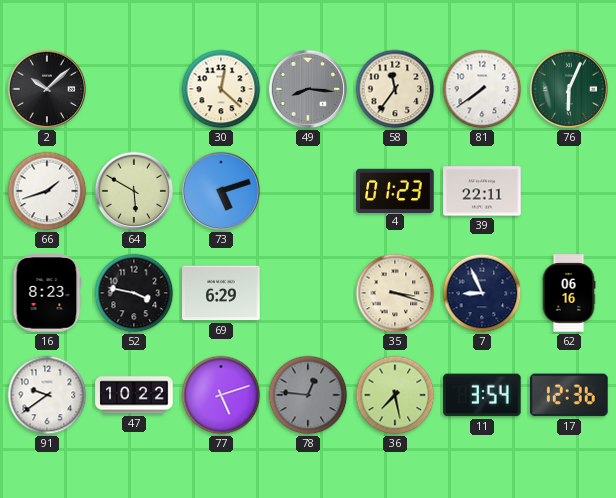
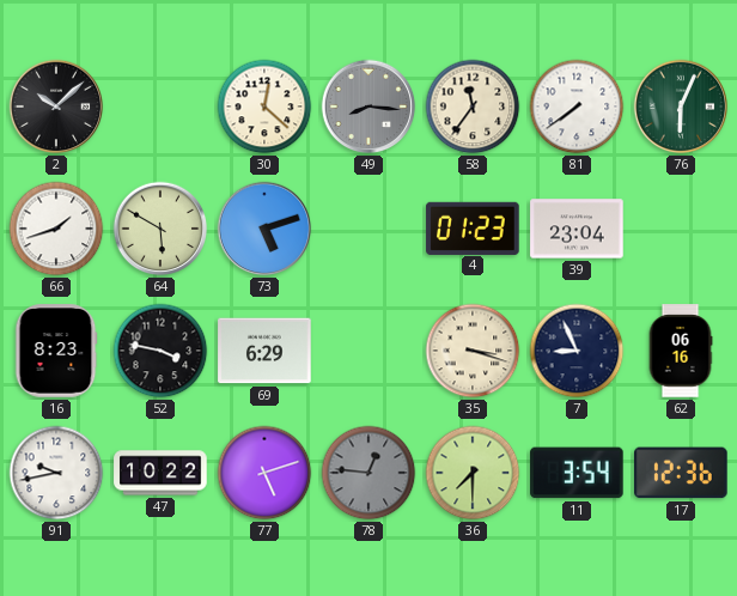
39: 22:11 -> 23:04
91: 9:39 -> 9:43
36: 7:28 -> 7:30
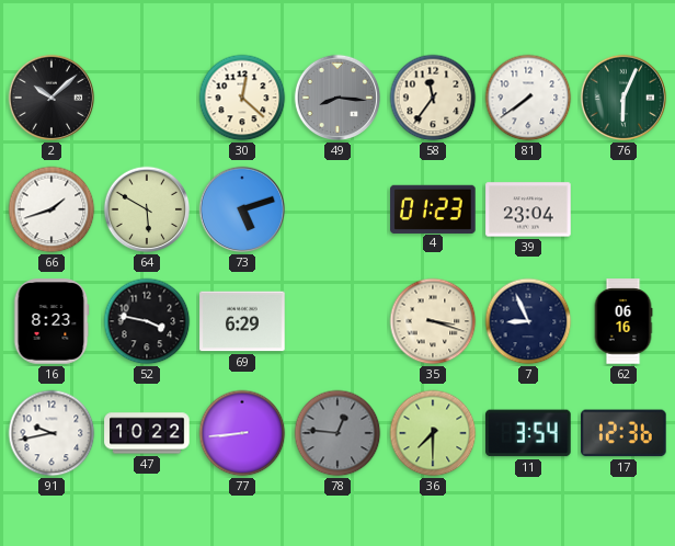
77: 5:12 -> 8:44
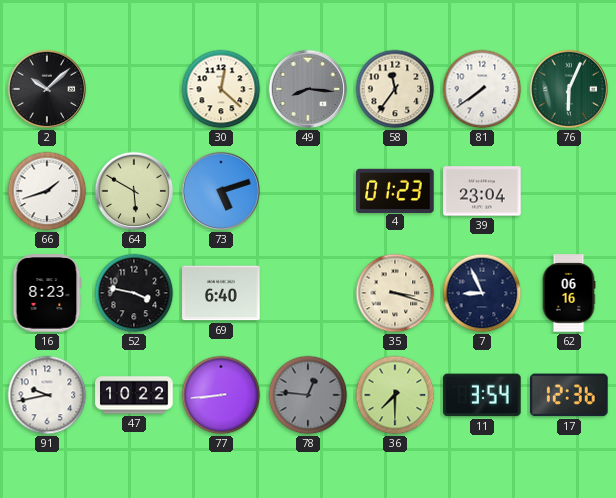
69: 6:29 -> 6:40
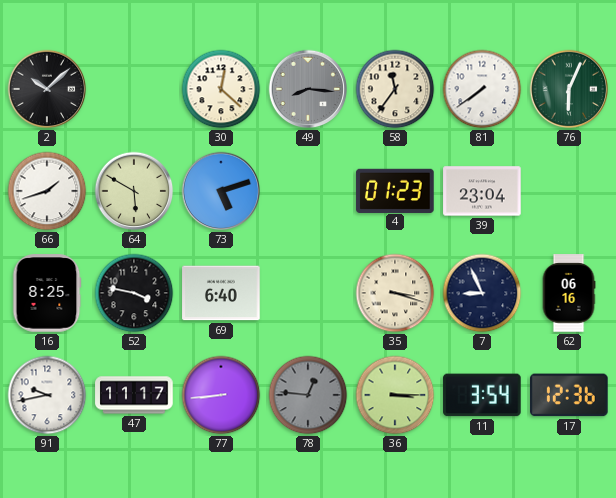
16: 8:23 -> 8:25
47: 10:22 -> 11:17
36: 7:30 -> 3:15
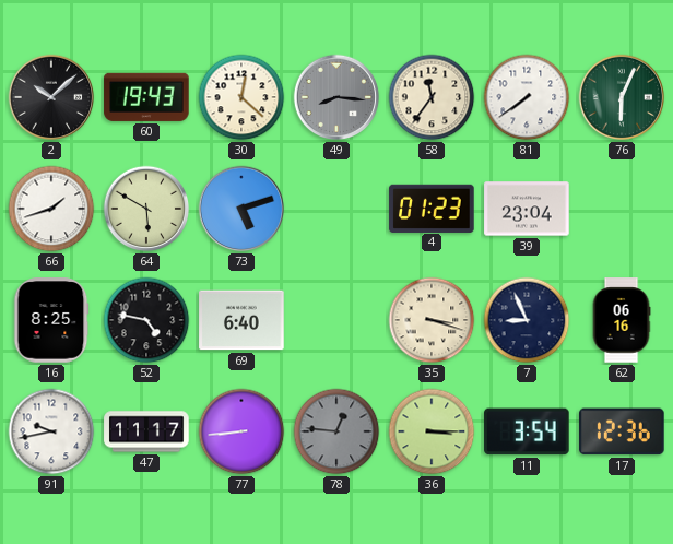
60: none -> 19:43
52: 3:47 -> 4:47
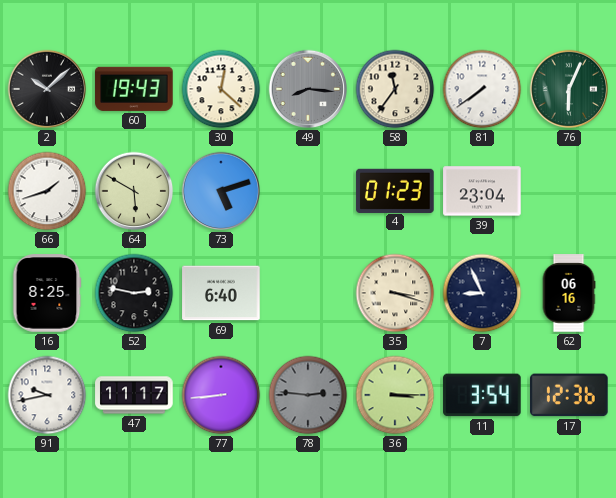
52: 4:47 -> 2:47
78: 12:46 -> 2:46
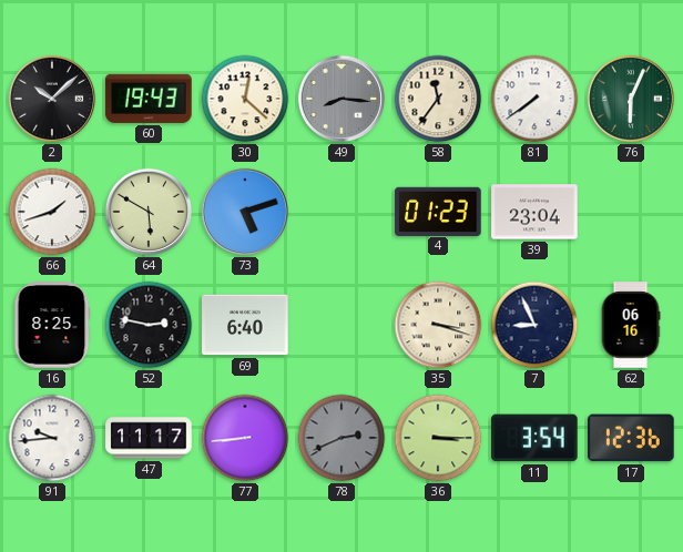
91: 9:43 -> 9:44
78: 2:46 -> 2:41
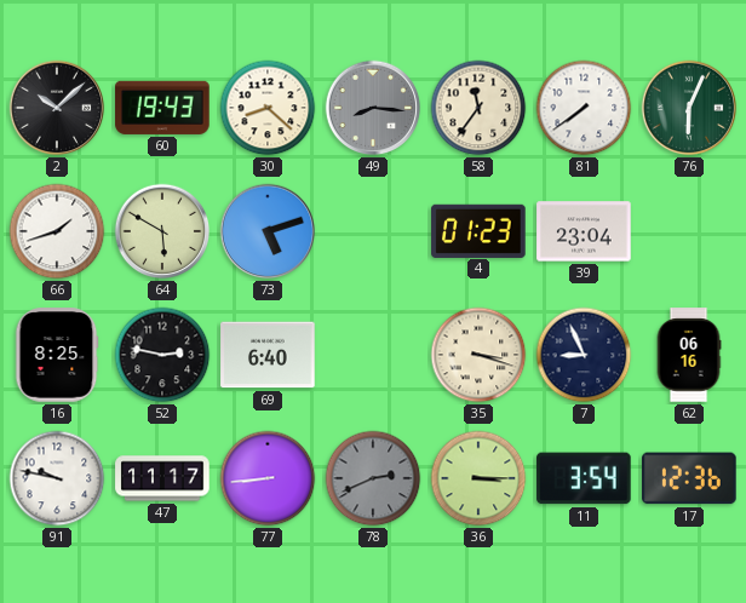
30: 12:22 -> 8:22
91: 9:44 -> 9:47
